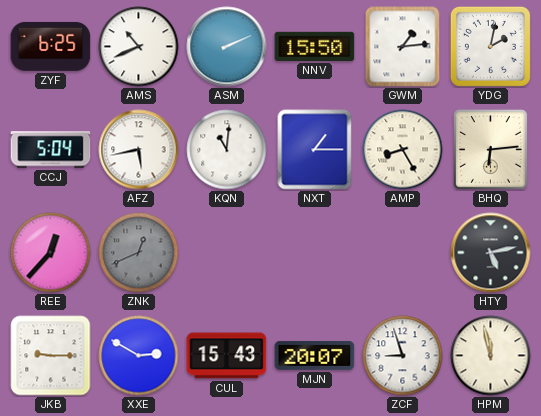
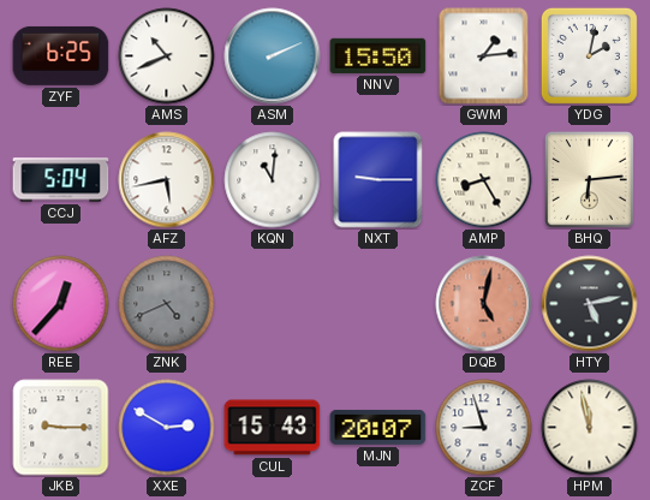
NXT: 1:15 -> 9:15
ZNK: 12:41 -> 4:41
DQB: none -> 5:02
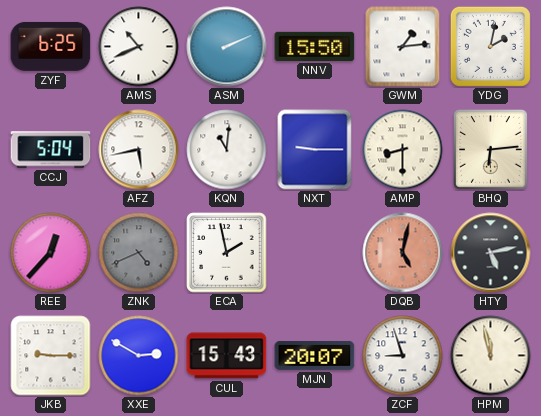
AMP: 8:25 -> 8:30
ECA: none -> 1:58
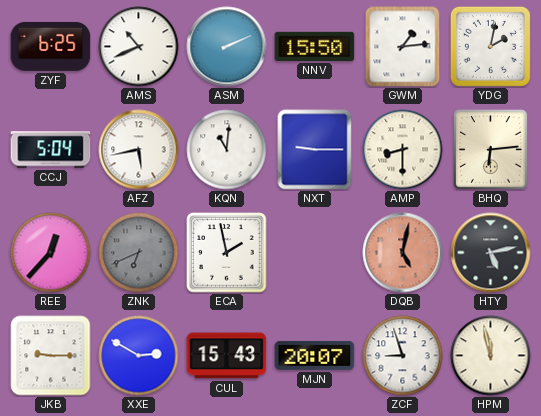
ZNK: 4:41 -> 6:41
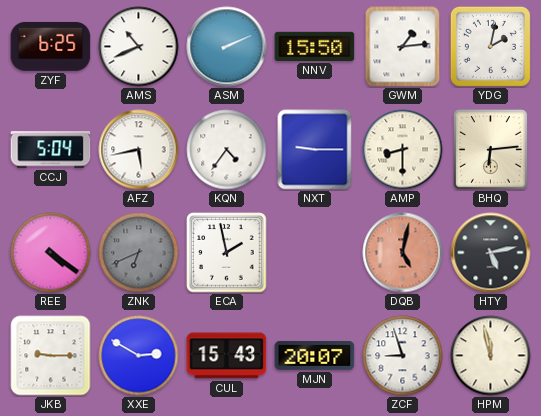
KQN: 11:01 -> 4:36
REE: 12:37 -> 4:21
